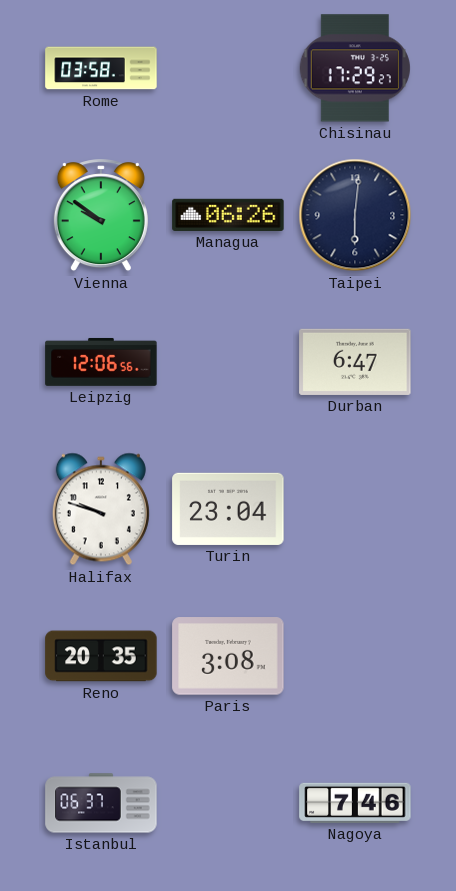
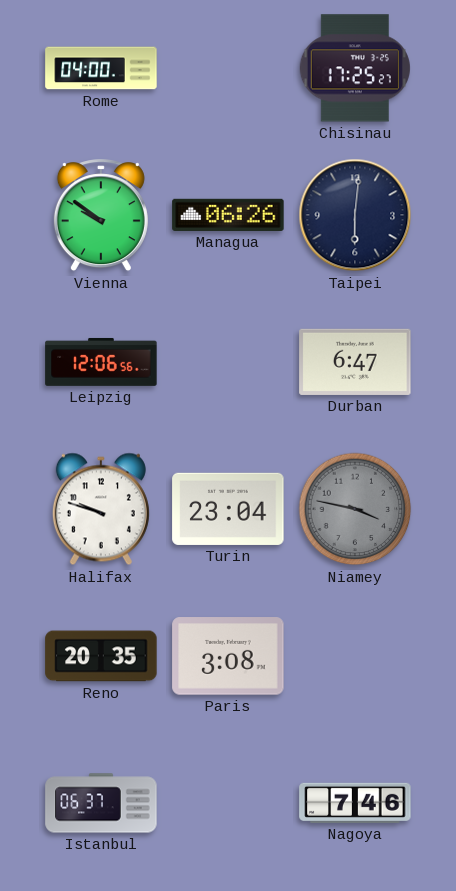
Rome: 03:58 -> 04:00
Chisinau: 17:29 -> 17:25
Niamey: none -> 3:47
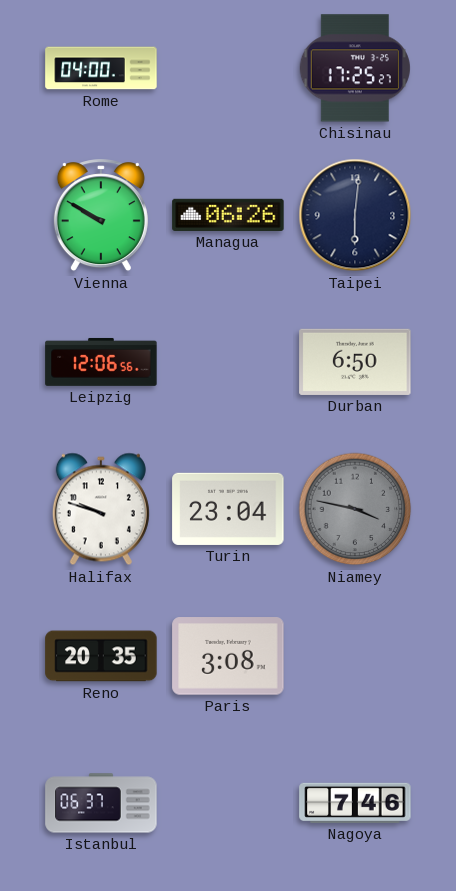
Vienna: 9:51 -> 9:50
Durban: 6:47 -> 6:50
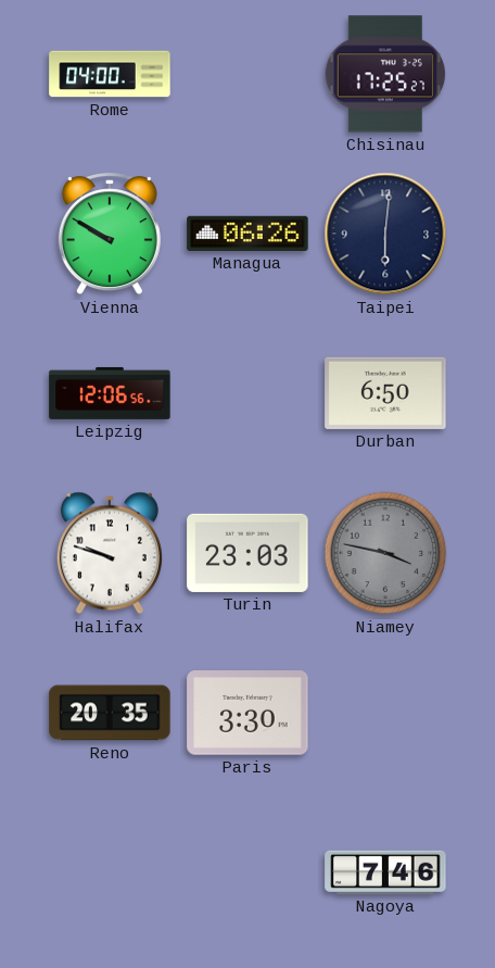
Turin: 23:04 -> 23:03
Paris: 3:08 -> 3:30
Istanbul: 06:37 -> none
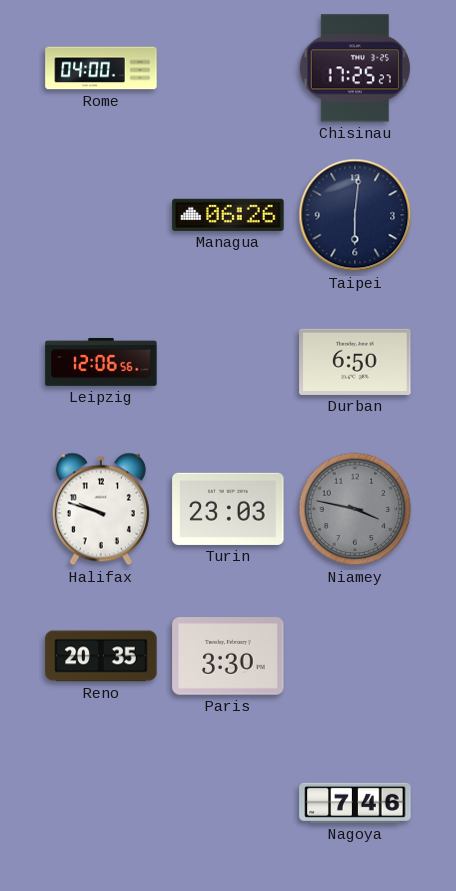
Vienna: 9:50 -> none
